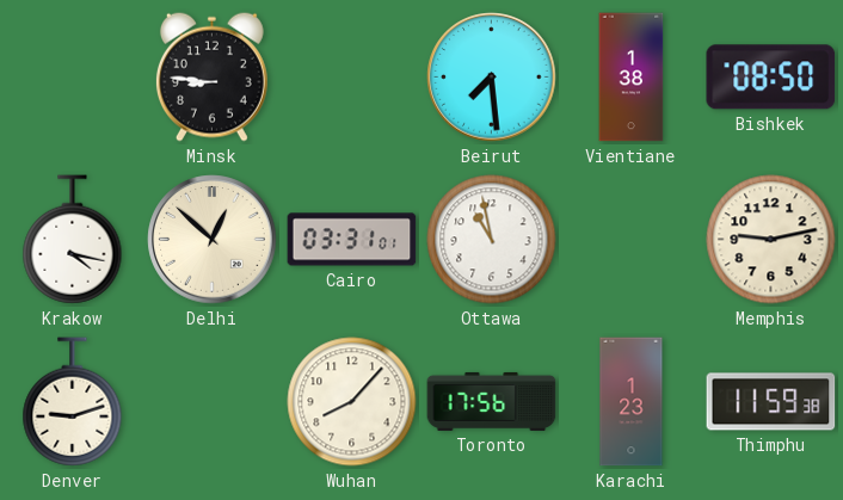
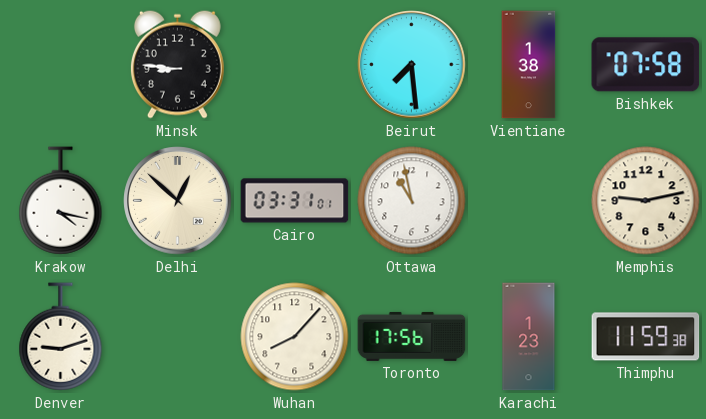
Bishkek: 08:50 -> 07:58
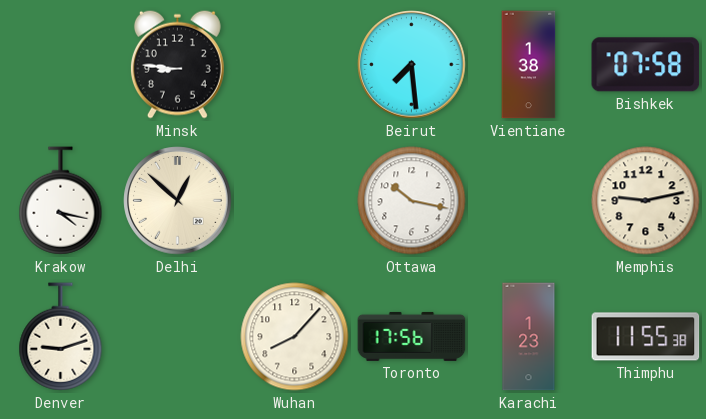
Cairo: 03:31 -> none
Ottawa: 10:58 -> 10:17
Thimphu: 11:59 -> 11:55
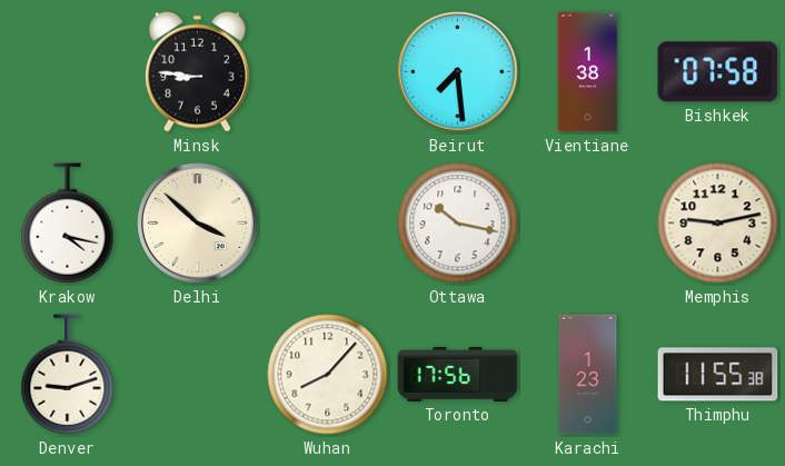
Delhi: 12:52 -> 3:52
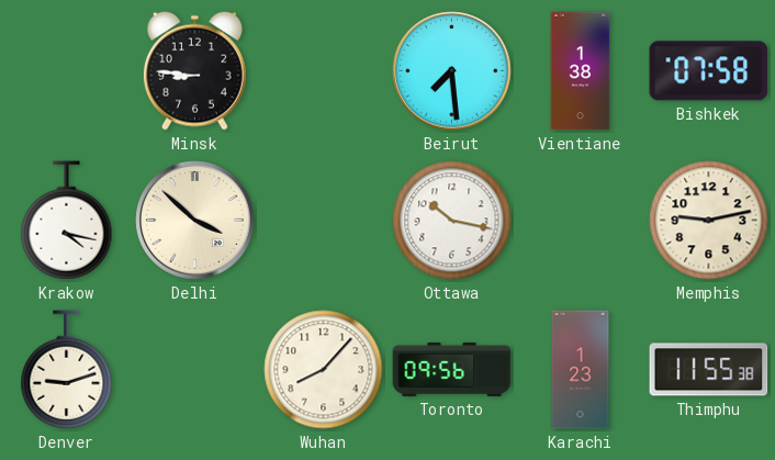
Toronto: 17:56 -> 09:56
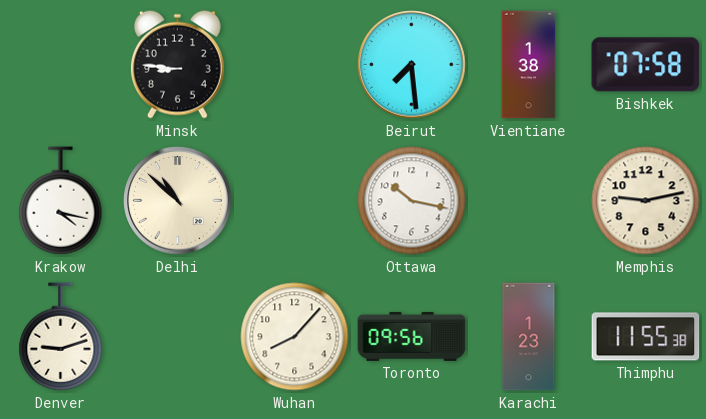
Delhi: 3:52 -> 10:52
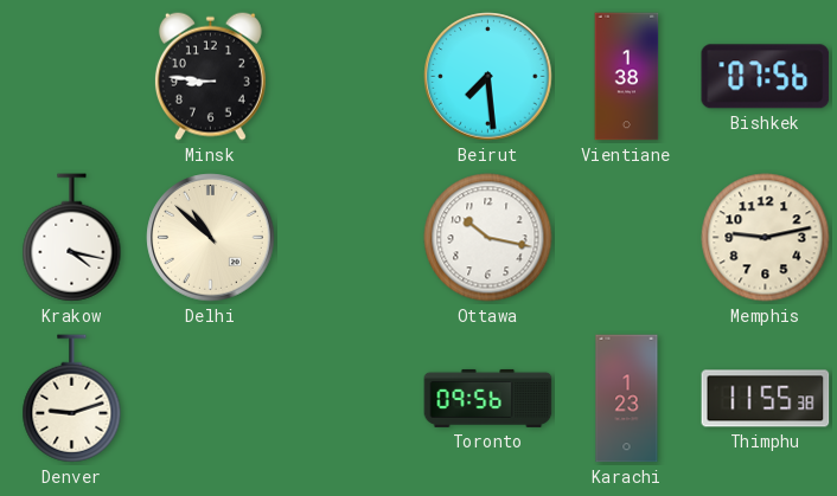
Bishkek: 07:58 -> 07:56
Wuhan: 8:07 -> none
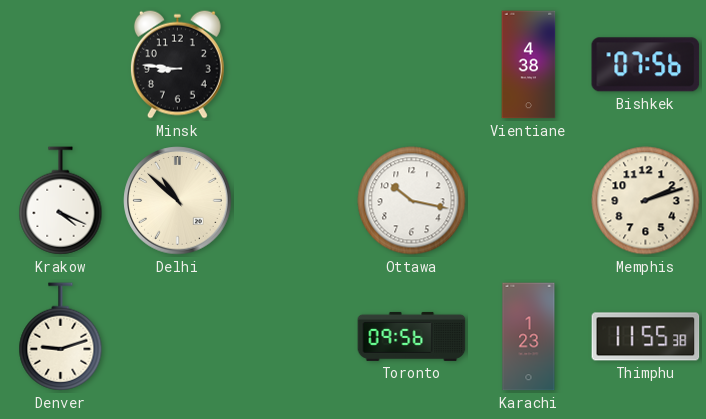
Beirut: 7:29 -> none
Vientiane: 1:38 -> 4:38
Krakow: 4:17 -> 4:19
Memphis: 9:13 -> 2:12
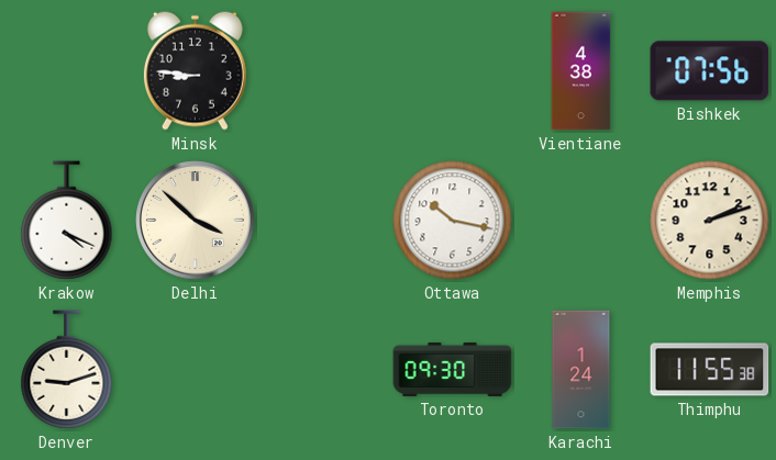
Delhi: 10:52 -> 3:52
Toronto: 09:56 -> 09:30
Karachi: 1:23 -> 1:24
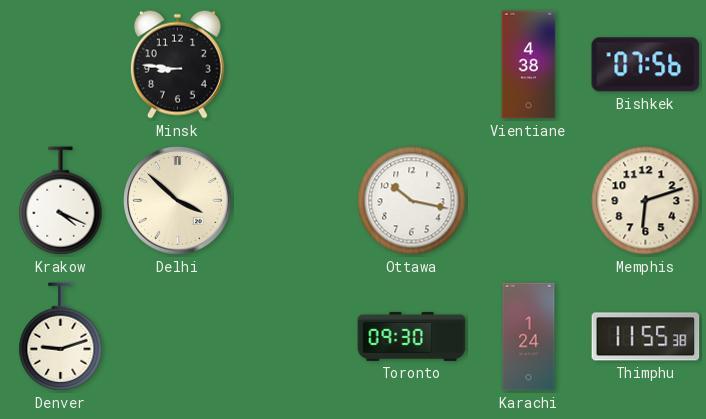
Memphis: 2:12 -> 6:12
